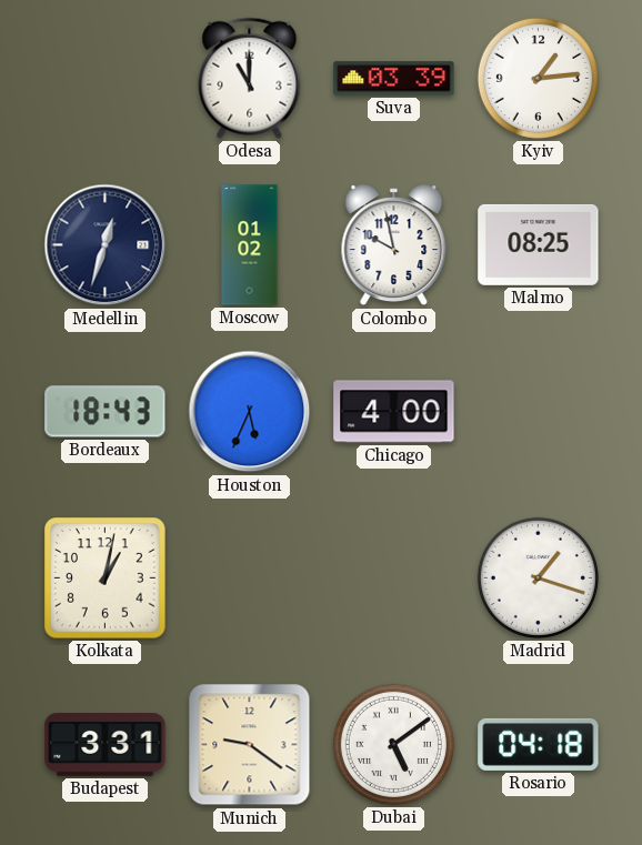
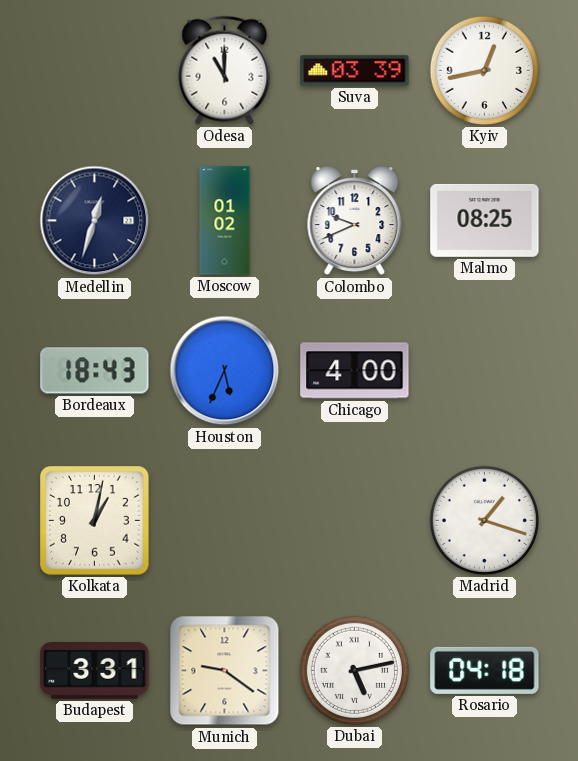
Kyiv: 1:14 -> 12:43
Colombo: 9:58 -> 9:41
Dubai: 5:09 -> 5:13
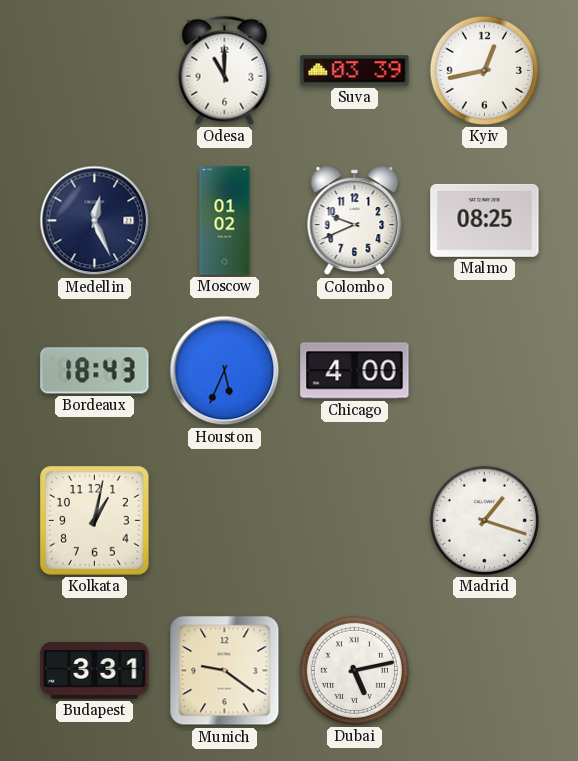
Medellin: 12:33 -> 12:26
Rosario: 04:18 -> none
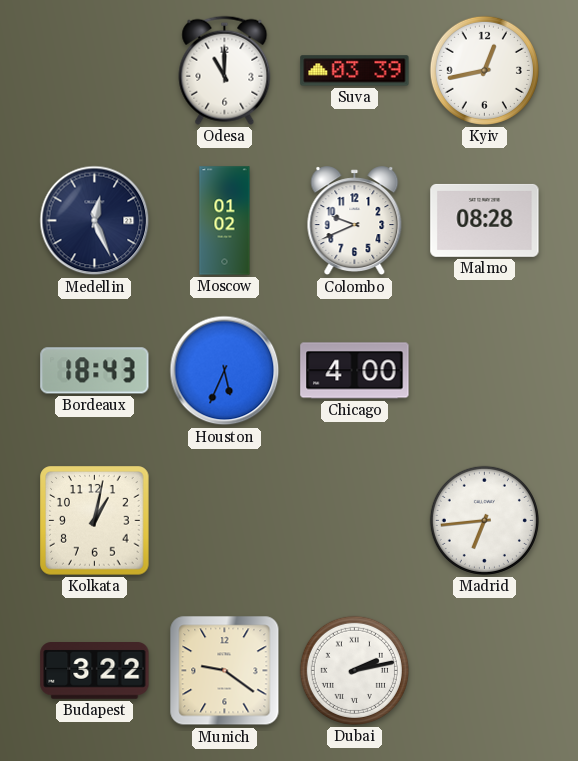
Malmo: 08:25 -> 08:28
Madrid: 1:18 -> 6:44
Budapest: 3:31 -> 3:22
Dubai: 5:13 -> 2:13
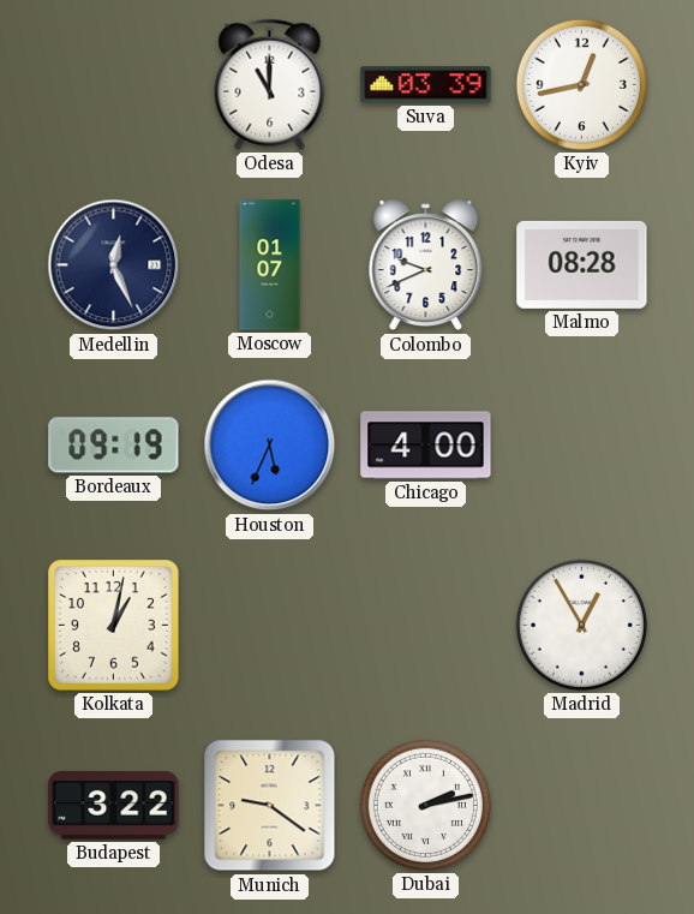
Moscow: 01:02 -> 01:07
Bordeaux: 18:43 -> 09:19
Madrid: 6:44 -> 12:55
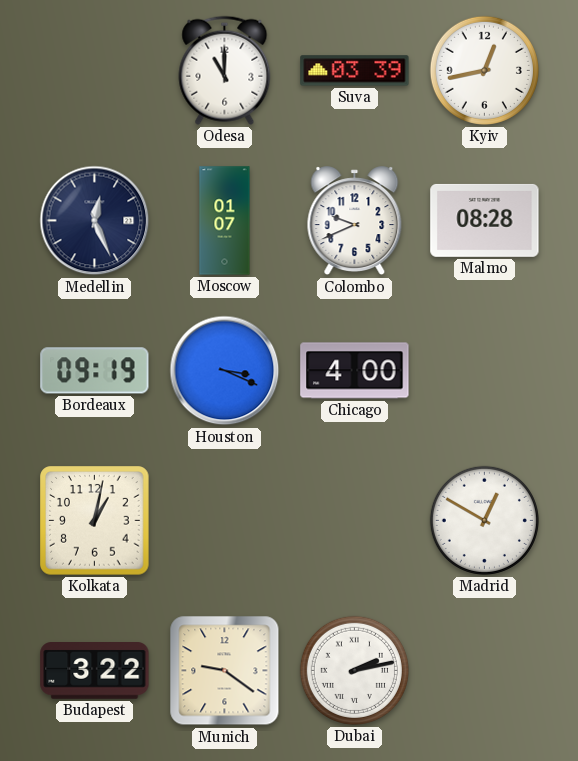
Houston: 5:34 -> 3:19
Madrid: 12:55 -> 12:50
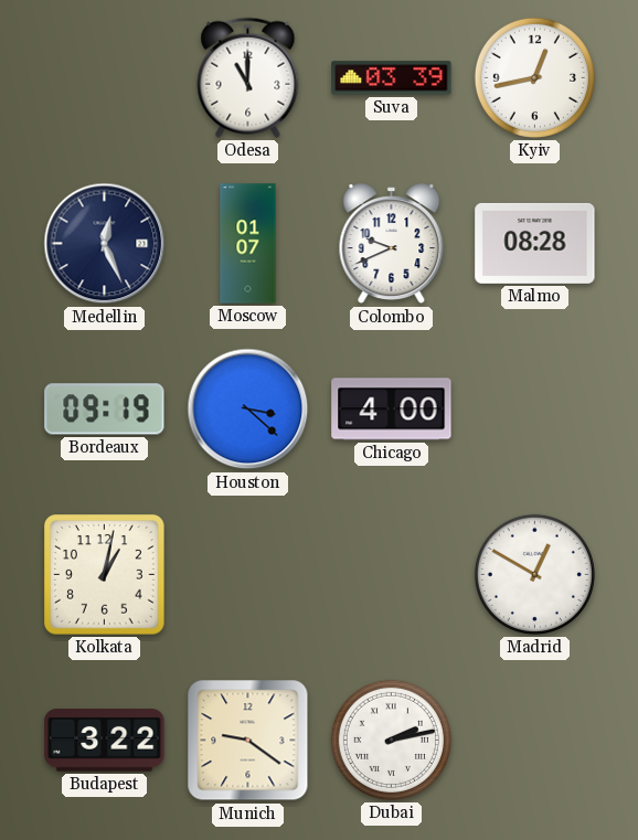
Houston: 3:19 -> 3:22
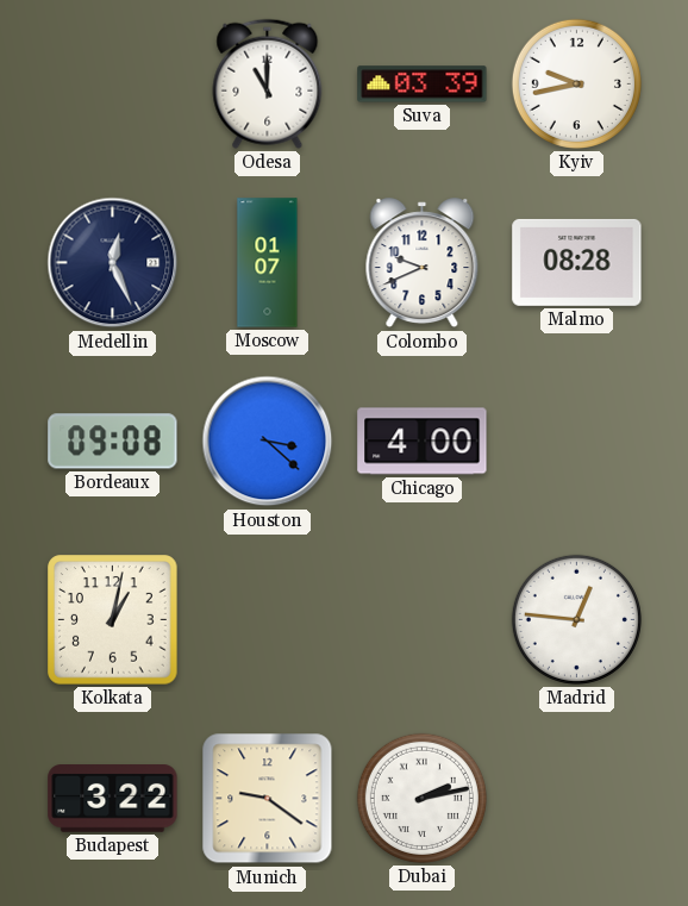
Kyiv: 12:43 -> 9:43
Bordeaux: 09:19 -> 09:08
Madrid: 12:50 -> 12:46
